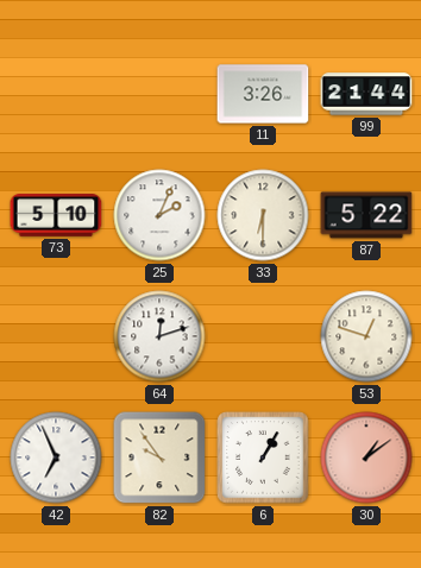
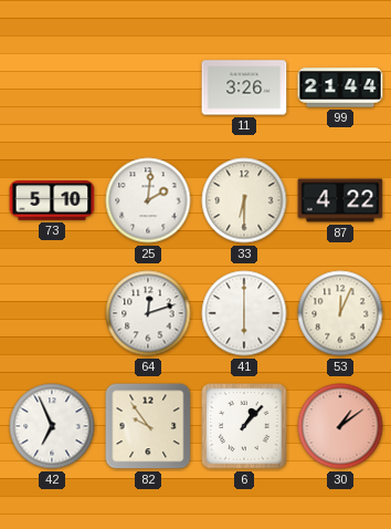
25: 2:04 -> 2:01
87: 5:22 -> 4:22
41: none -> 6:00
53: 12:48 -> 12:04
6: 1:05 -> 1:07
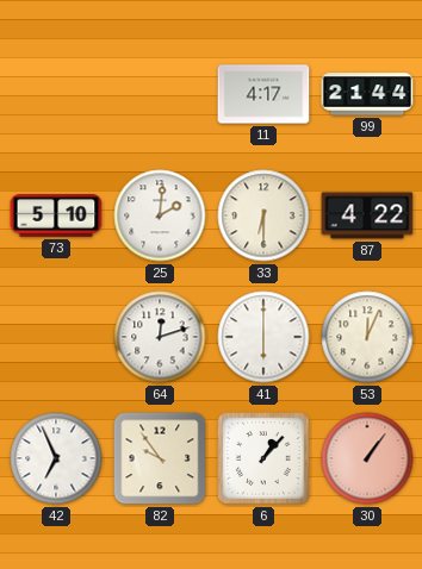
11: 3:26 -> 4:17
30: 1:09 -> 1:06
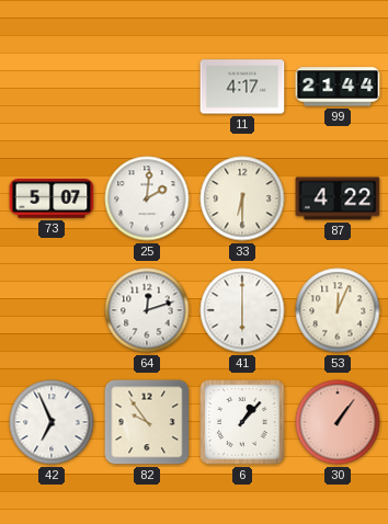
73: 5:10 -> 5:07
